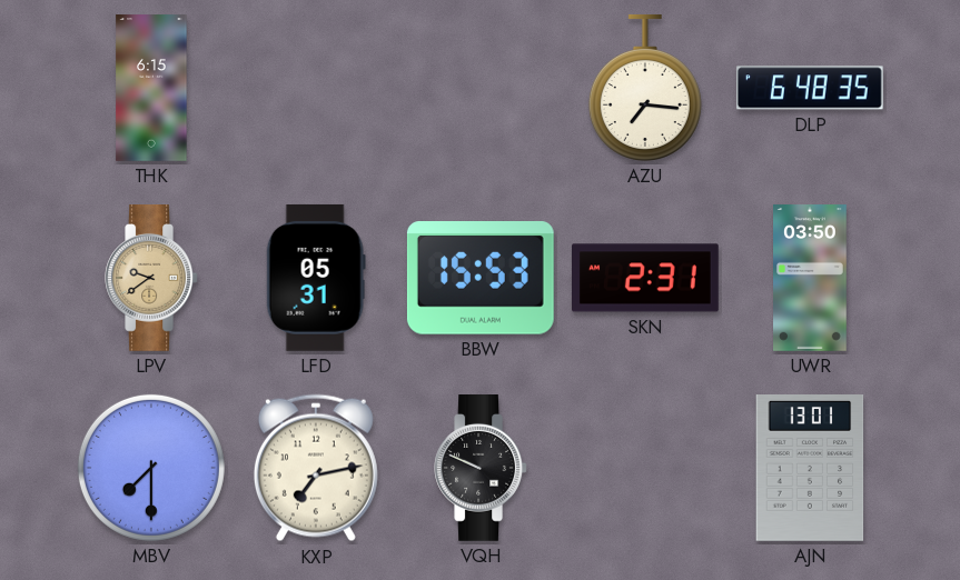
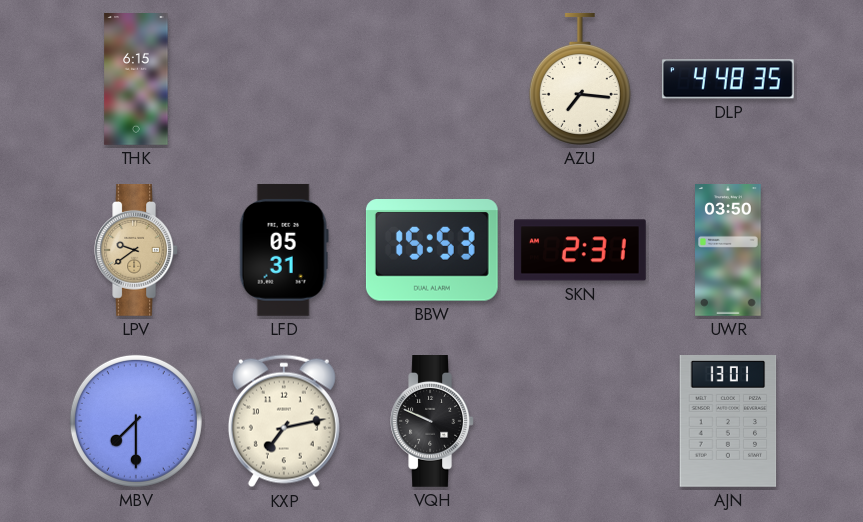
DLP: 6:48 -> 4:48
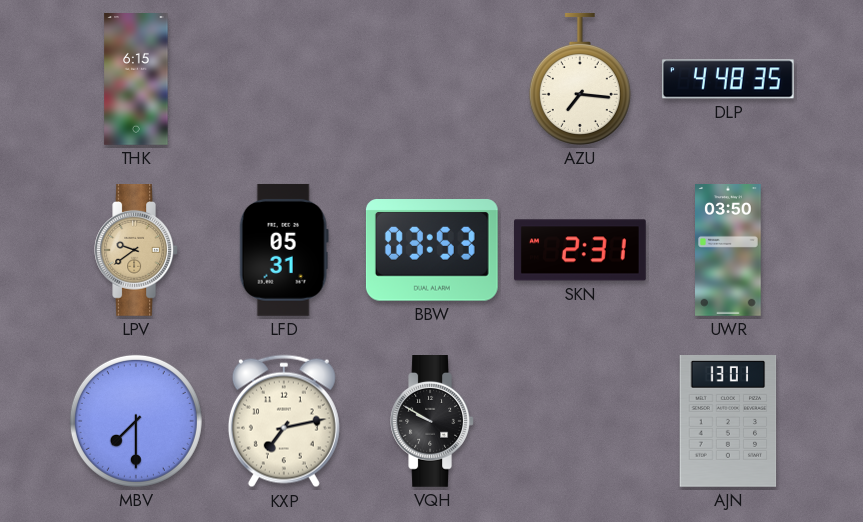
BBW: 15:53 -> 03:53
VQH: 9:49 -> 9:50
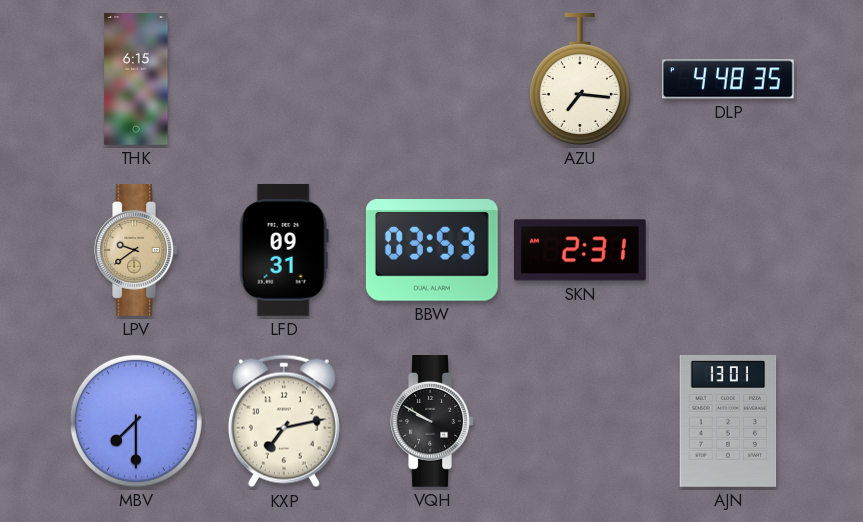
LFD: 05:31 -> 09:31
UWR: 03:50 -> none
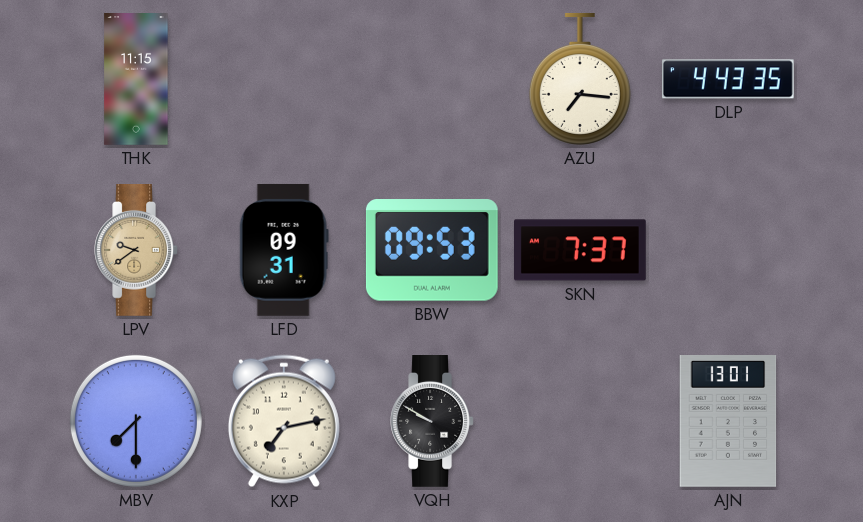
THK: 6:15 -> 11:15
DLP: 4:48 -> 4:43
BBW: 03:53 -> 09:53
SKN: 2:31 -> 7:37
